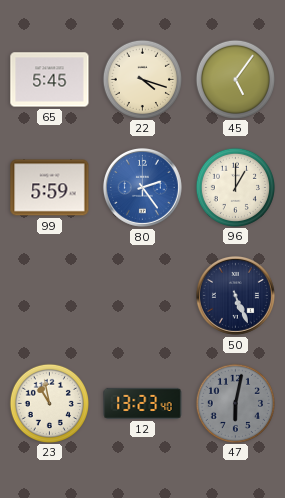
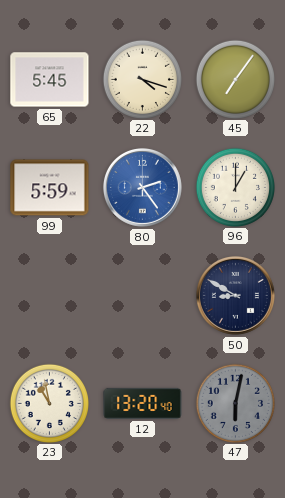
45: 5:06 -> 7:06
50: 5:26 -> 8:50
12: 13:23 -> 13:20
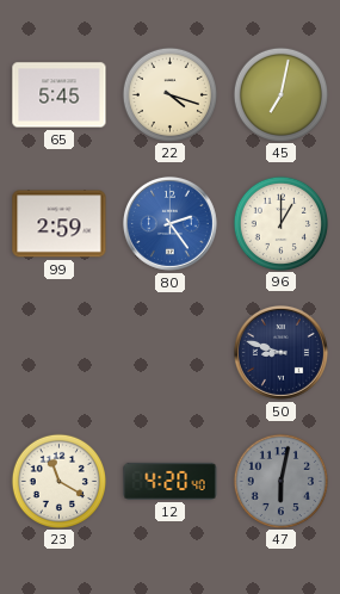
45: 7:06 -> 7:02
99: 5:59 -> 2:59
50: 8:50 -> 8:48
23: 10:58 -> 11:20
12: 13:20 -> 4:20
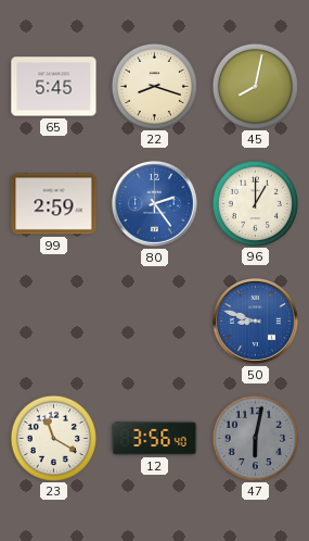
22: 4:18 -> 8:18
45: 7:02 -> 8:02
50 dial: navy -> blue
12: 4:20 -> 3:56
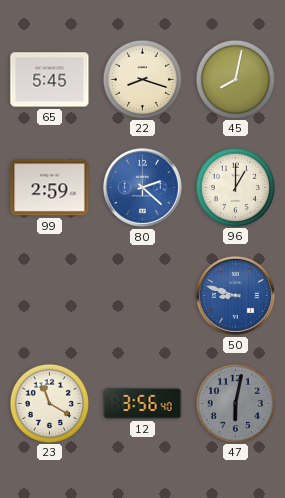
80: 2:24 -> 2:22
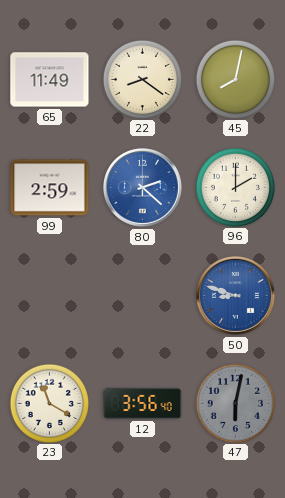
65: 5:45 -> 11:49
22: 8:18 -> 8:21
96: 1:00 -> 2:00
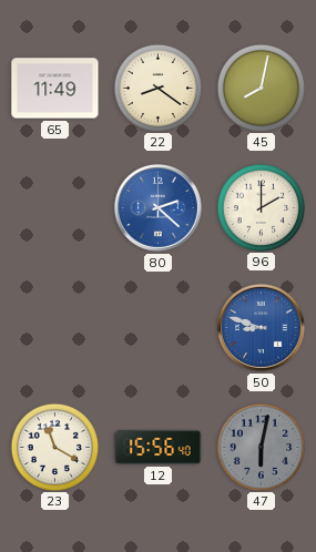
99: 2:59 -> none
12: 3:56 -> 15:56
